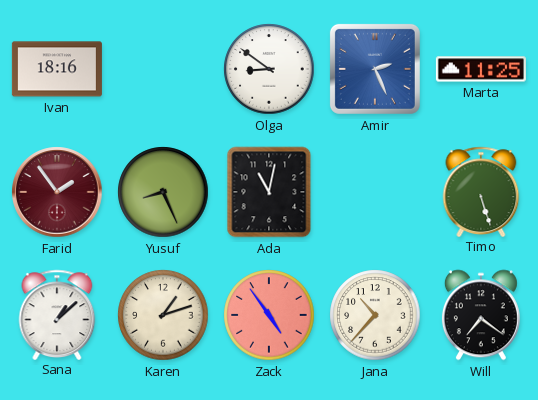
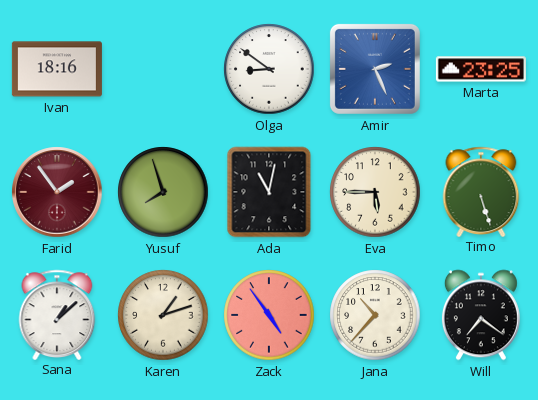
Marta: 11:25 -> 23:25
Yusuf: 8:26 -> 7:57
Eva: none -> 5:45
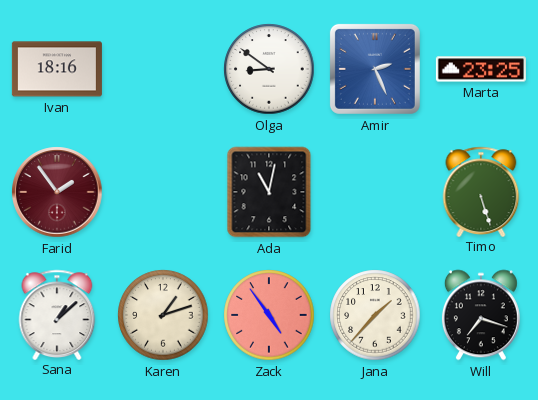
Yusuf: 7:57 -> none
Eva: 5:45 -> none
Jana: 10:37 -> 1:37
Will: 7:21 -> 7:18
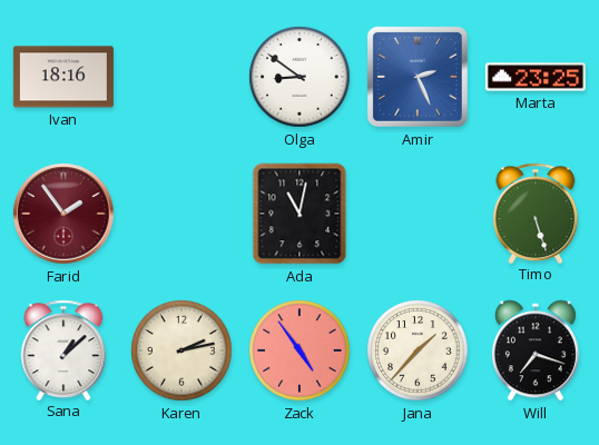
Karen: 1:12 -> 2:13
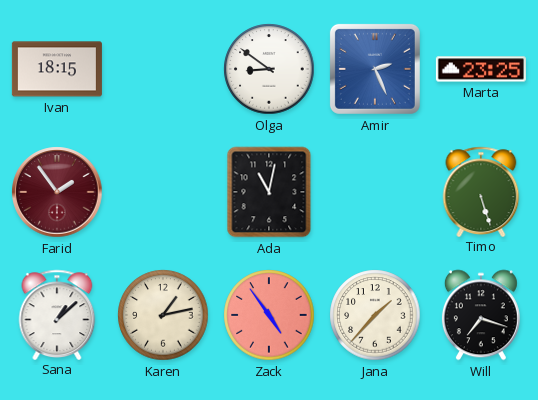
Ivan: 18:16 -> 18:15
Karen: 2:13 -> 1:13
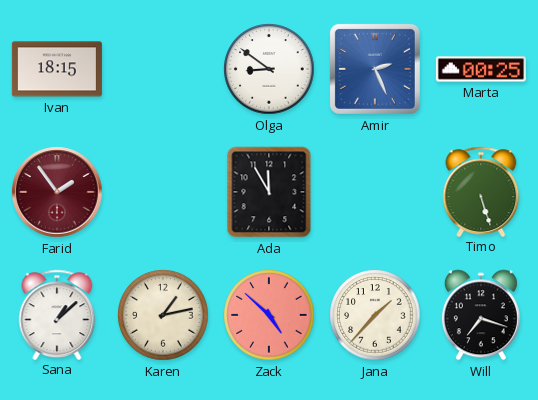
Marta: 23:25 -> 00:25
Ada: 11:02 -> 11:55
Zack: 4:54 -> 4:52
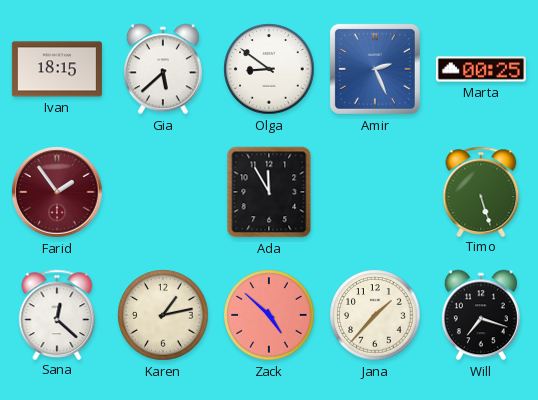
Gia: none -> 5:38
Sana: 1:08 -> 12:22
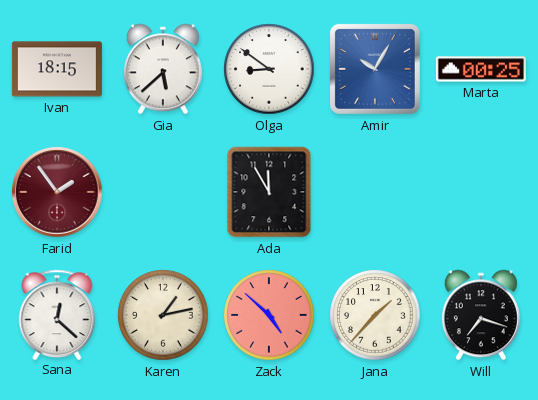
Amir: 2:26 -> 10:05
Timo: 5:27 -> none
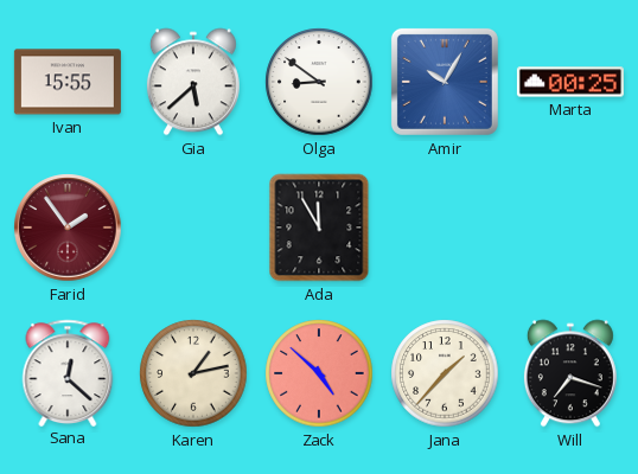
Ivan: 18:15 -> 15:55
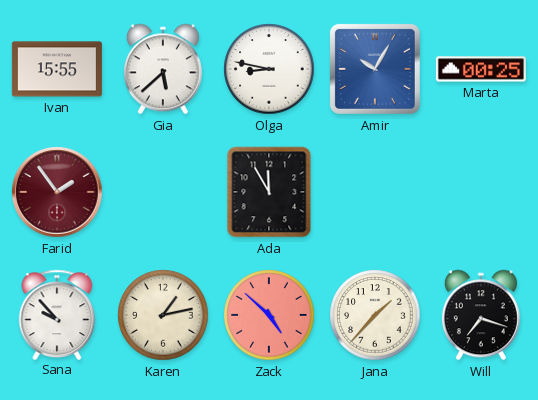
Olga: 8:51 -> 8:47
Sana: 12:22 -> 9:53
